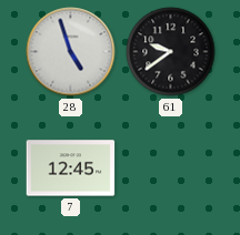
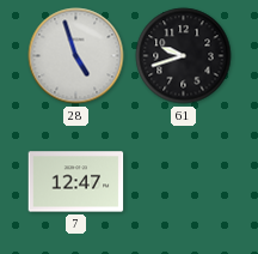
61: 9:39 -> 9:42
7: 12:45 -> 12:47
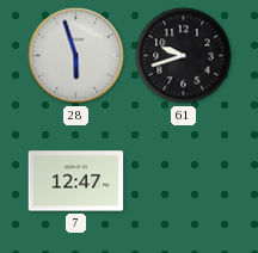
28: 4:57 -> 5:57
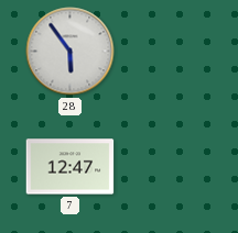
28: 5:57 -> 5:54
61: 9:42 -> none
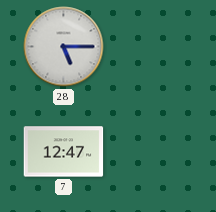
28: 5:54 -> 5:15
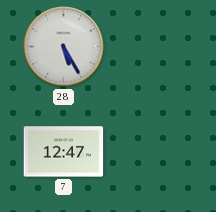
28: 5:15 -> 5:25
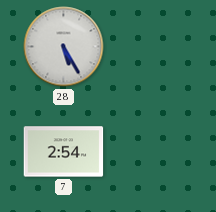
7: 12:47 -> 2:54
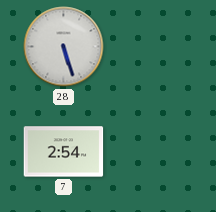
28: 5:25 -> 5:27
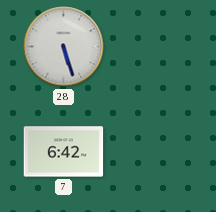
7: 2:54 -> 6:42
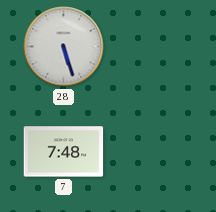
7: 6:42 -> 7:48
